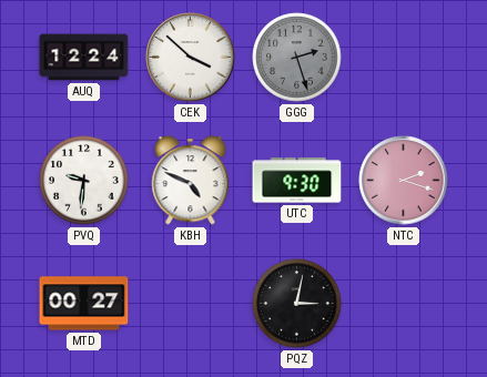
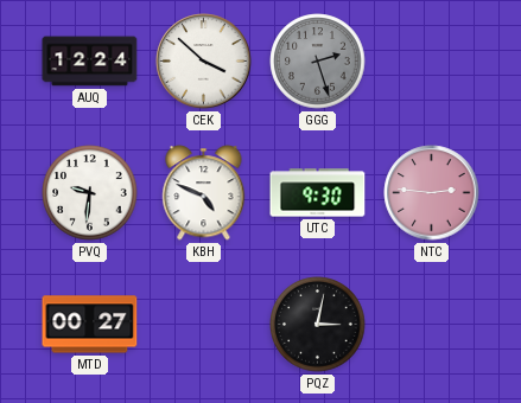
NTC: 2:18 -> 2:46
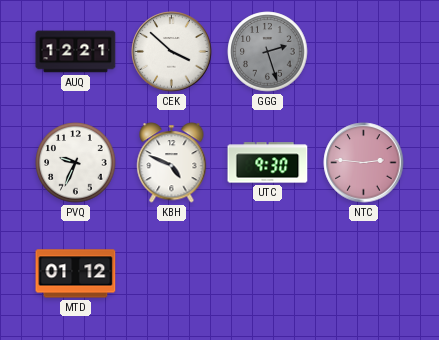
AUQ: 12:24 -> 12:21
PVQ: 9:31 -> 9:34
MTD: 00:27 -> 01:12
PQZ: 3:02 -> none
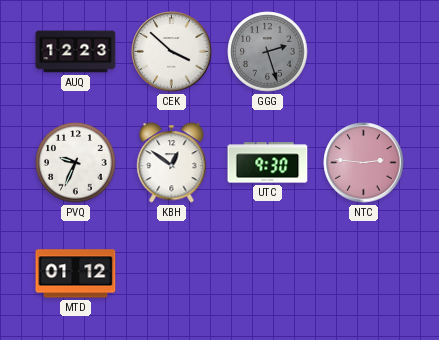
AUQ: 12:21 -> 12:23
KBH: 4:49 -> 12:51
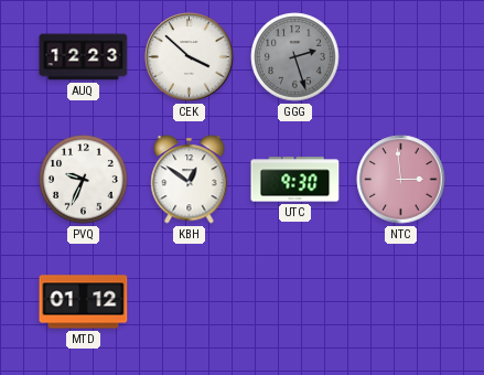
NTC: 2:46 -> 2:59
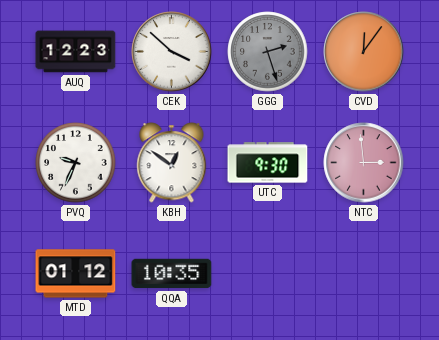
CVD: none -> 12:06
QQA: none -> 10:35
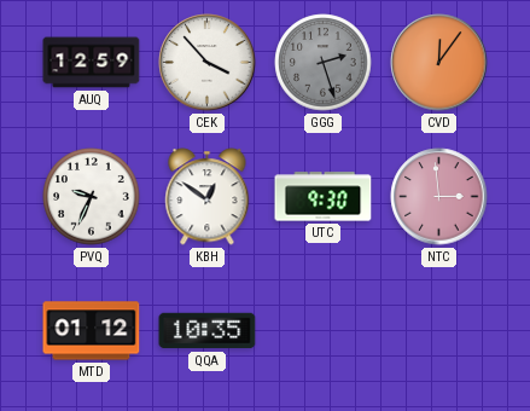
AUQ: 12:23 -> 12:59
CEK: 3:52 -> 3:53
